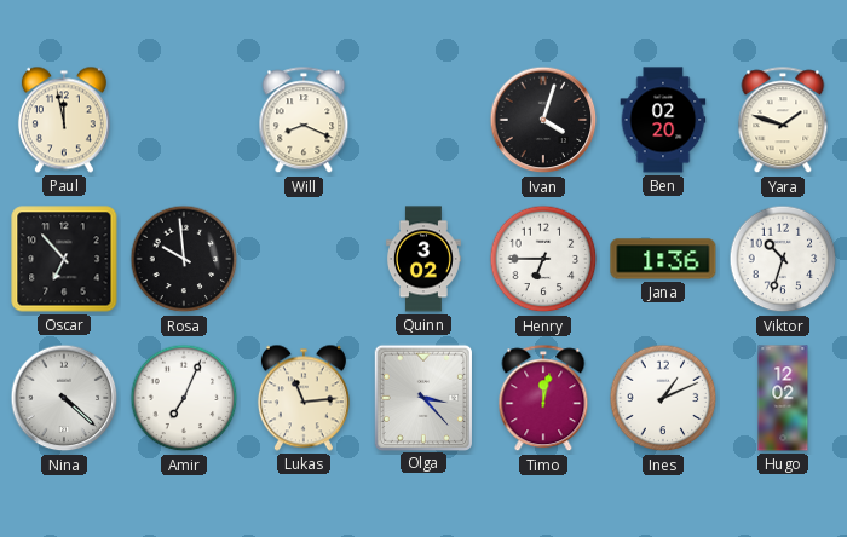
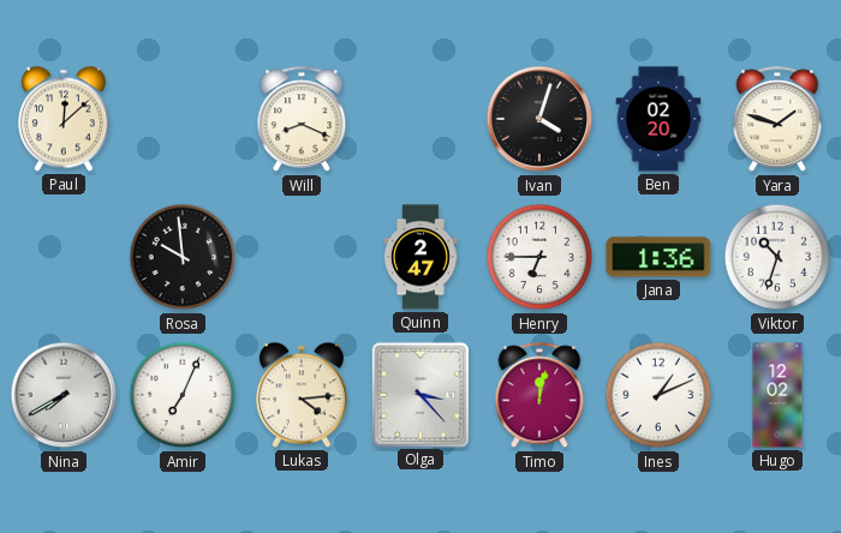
Paul: 11:58 -> 12:08
Oscar: 6:53 -> none
Quinn: 3:02 -> 2:47
Nina: 4:22 -> 7:40
Lukas: 11:14 -> 4:14
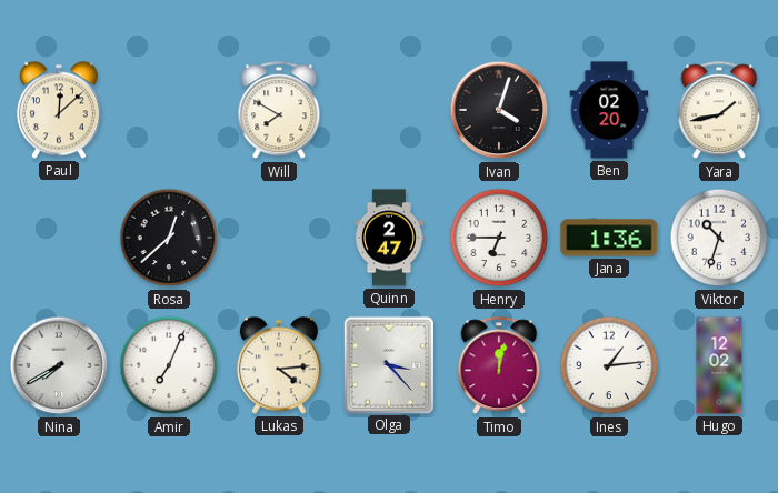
Will: 8:19 -> 7:50
Yara: 1:48 -> 1:43
Rosa: 9:59 -> 12:38
Ines: 1:11 -> 1:14
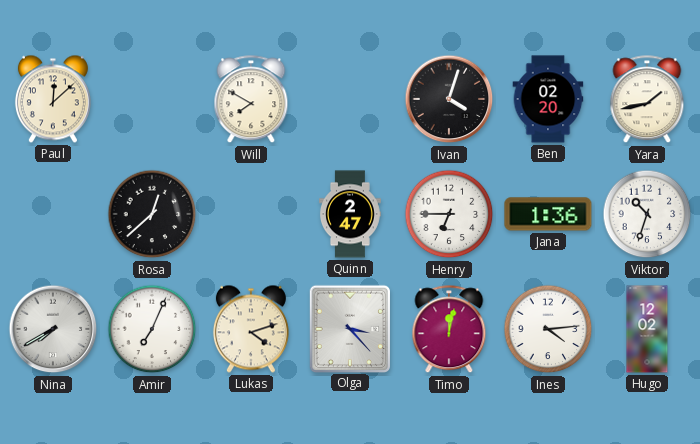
Lukas: 4:14 -> 4:12
Ines: 1:14 -> 4:14
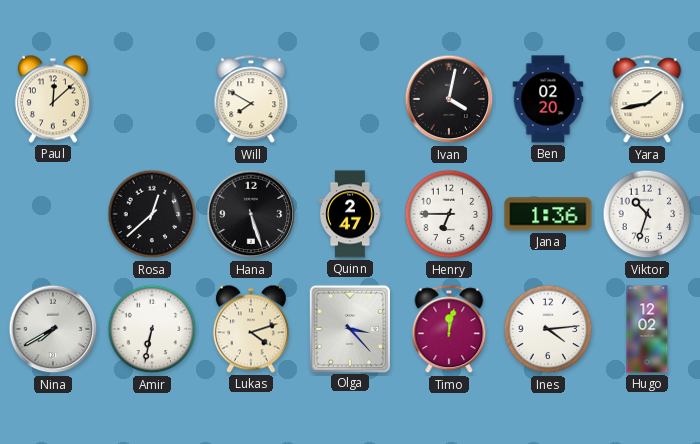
Ivan: 4:03 -> 4:02
Hana: none -> 5:27
Amir: 7:04 -> 6:32
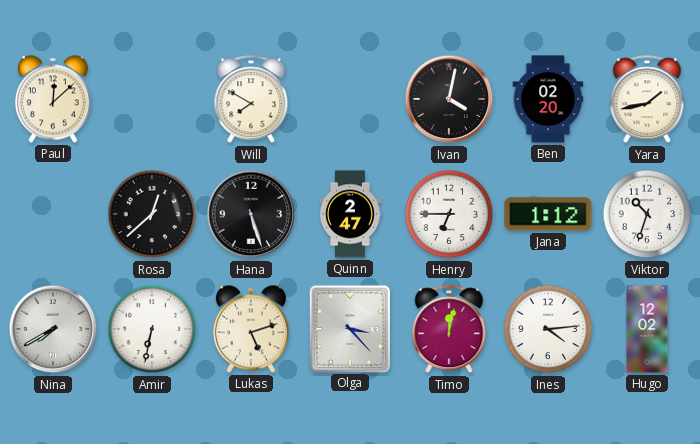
Jana: 1:36 -> 1:12
Lukas: 4:12 -> 5:12
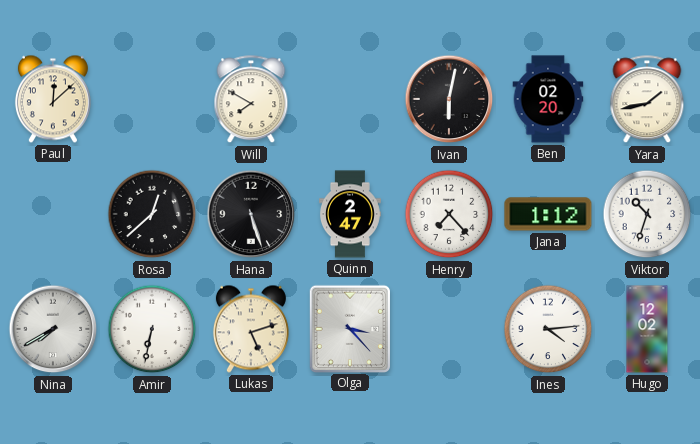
Ivan: 4:02 -> 6:02
Henry: 6:45 -> 7:23
Timo: 12:02 -> none
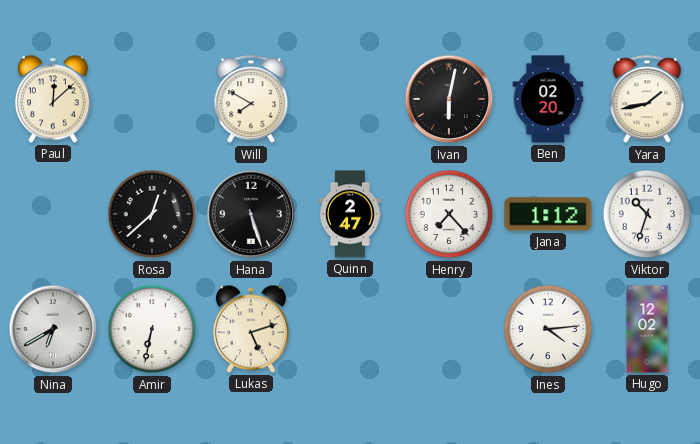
Nina: 7:40 -> 6:40
Olga: 3:23 -> none
